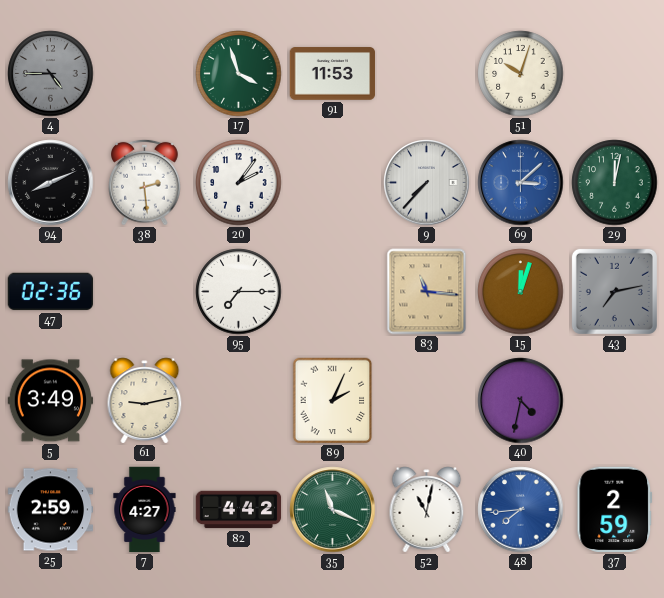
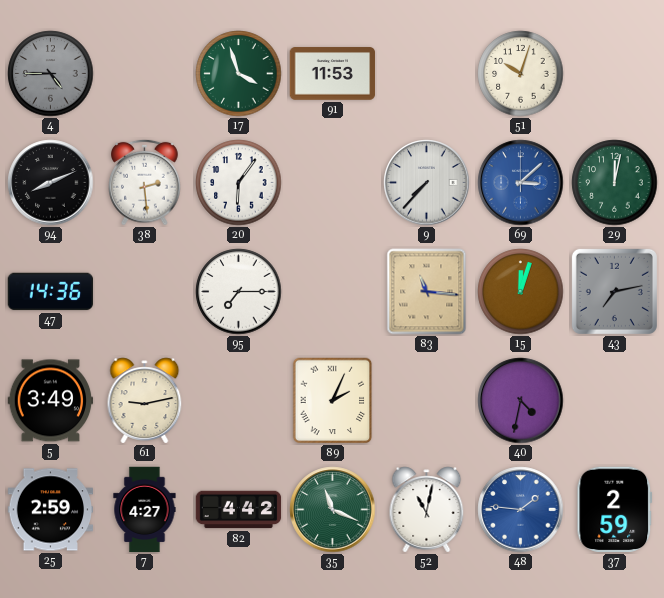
20: 2:06 -> 6:06
47: 02:36 -> 14:36
48: 7:44 -> 1:46
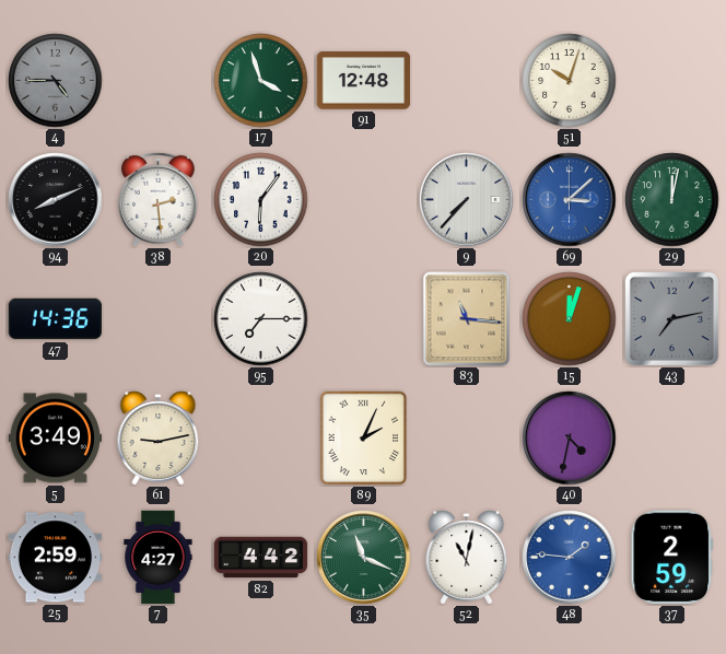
91: 11:53 -> 12:48
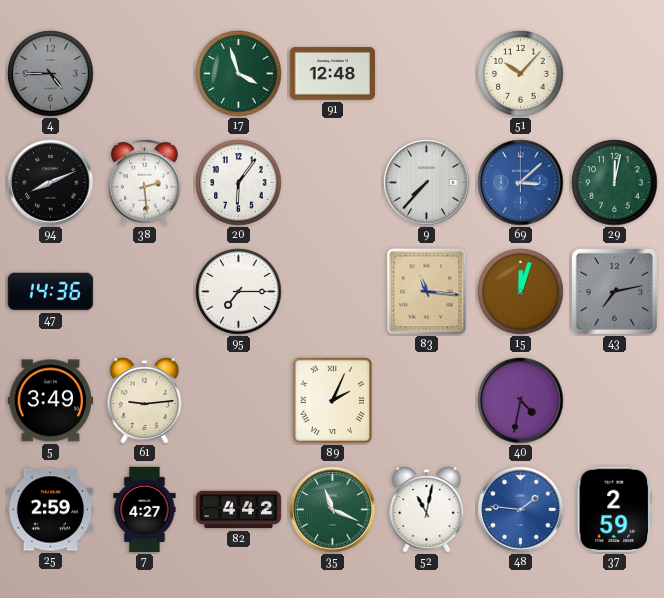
51: 10:03 -> 10:07
61: 9:13 -> 9:14
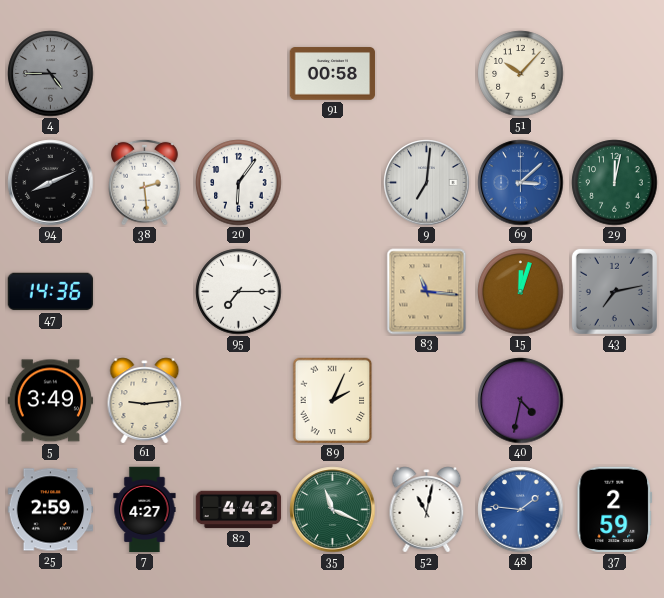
17: 3:57 -> none
91: 12:48 -> 00:58
9: 7:37 -> 7:01
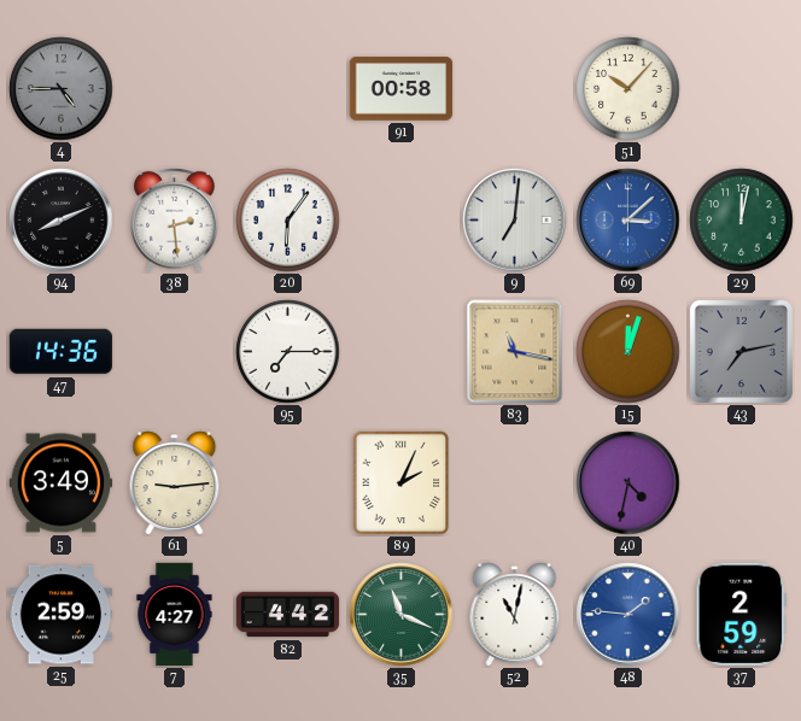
83: 11:16 -> 11:17
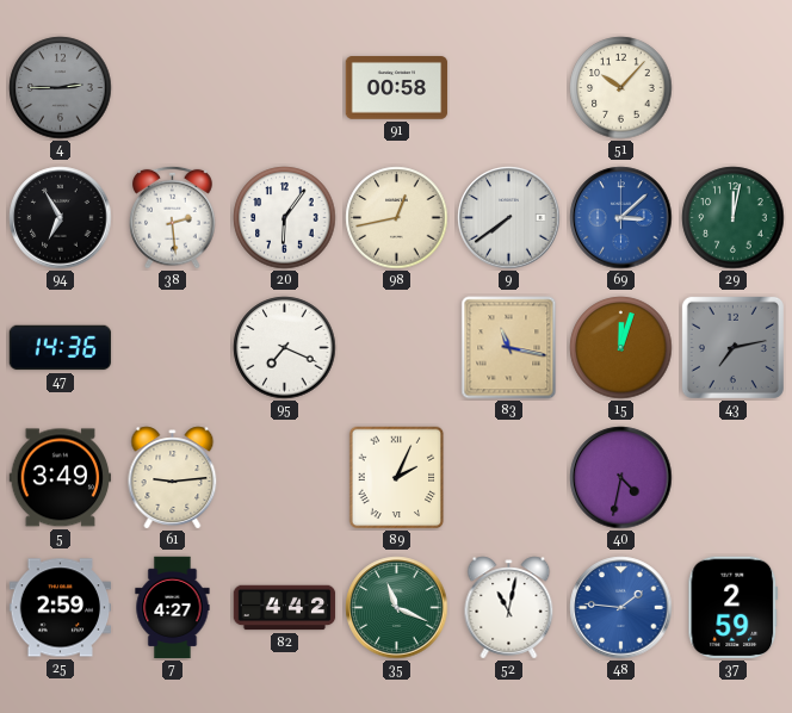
4: 4:45 -> 2:45
94: 8:11 -> 6:55
98: none -> 12:43
9: 7:01 -> 7:39
95: 7:15 -> 7:19
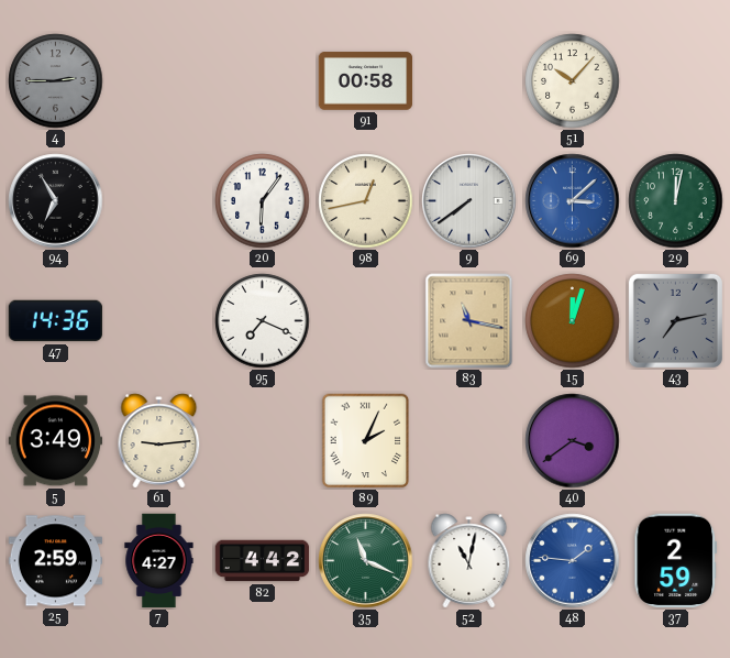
38: 2:29 -> none
40: 4:32 -> 3:39
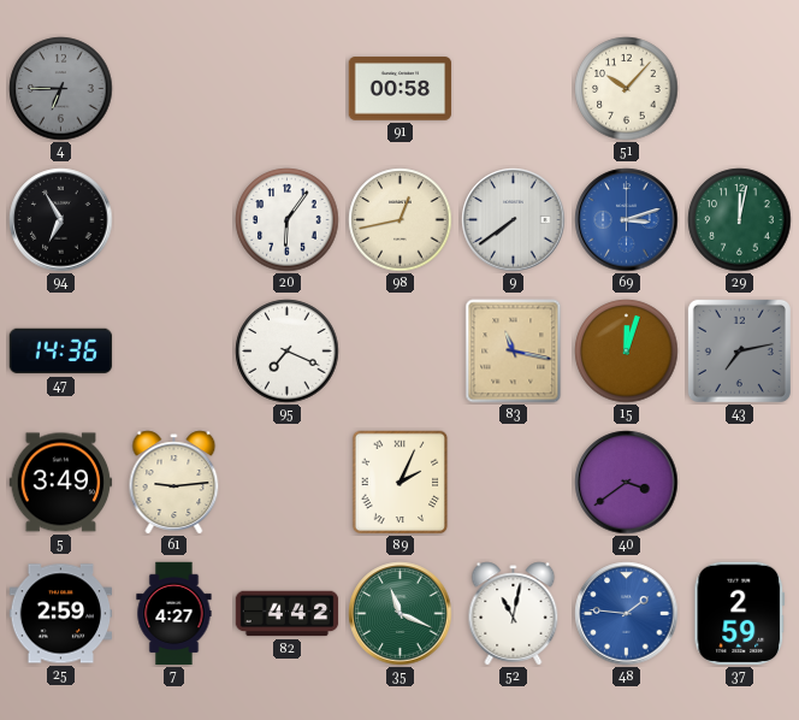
4: 2:45 -> 6:45
69: 3:08 -> 3:12
